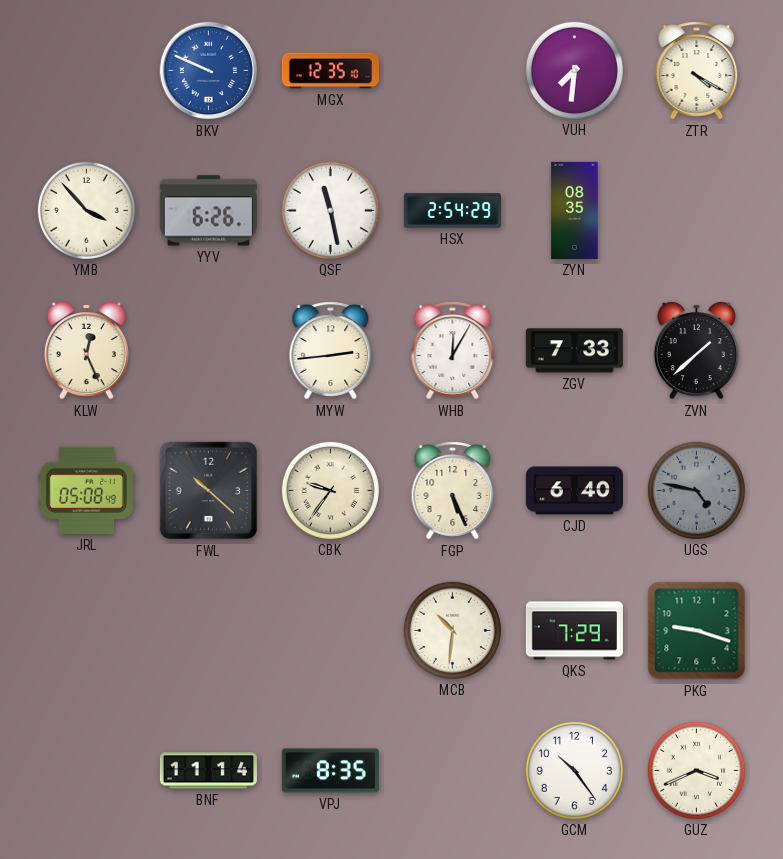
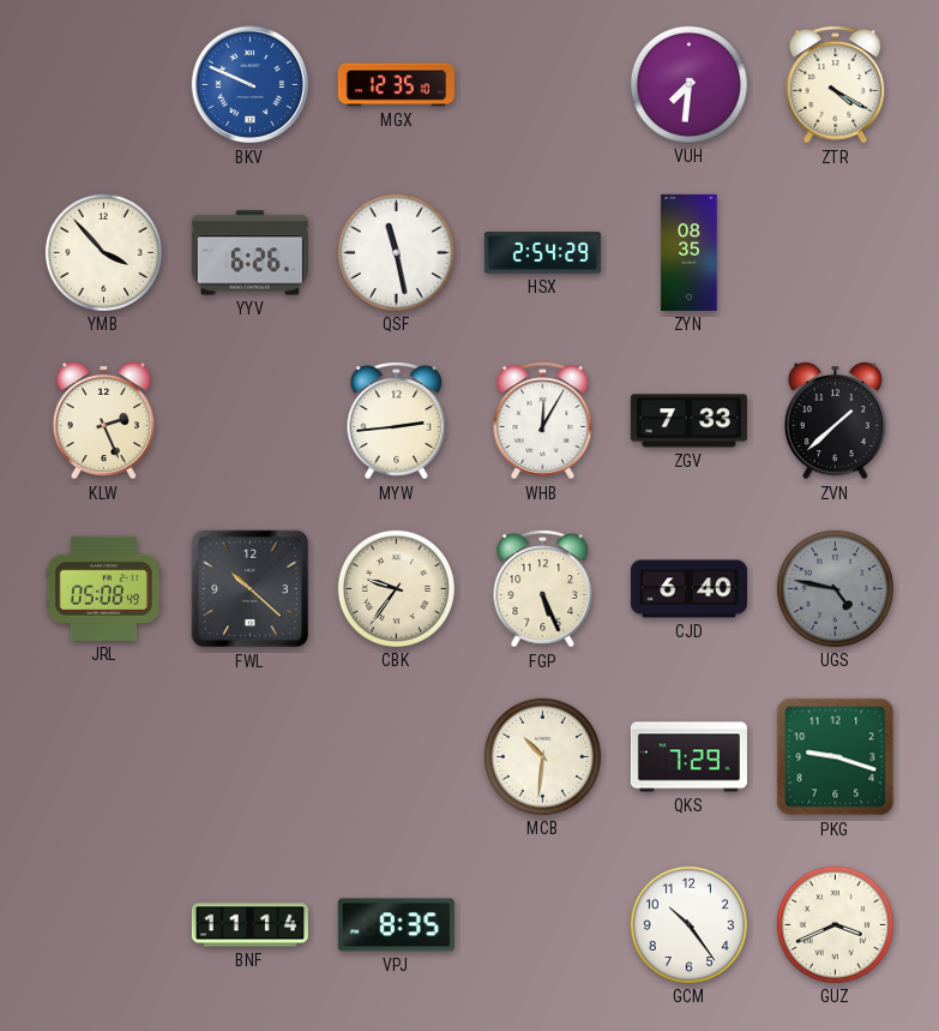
KLW: 12:26 -> 2:26
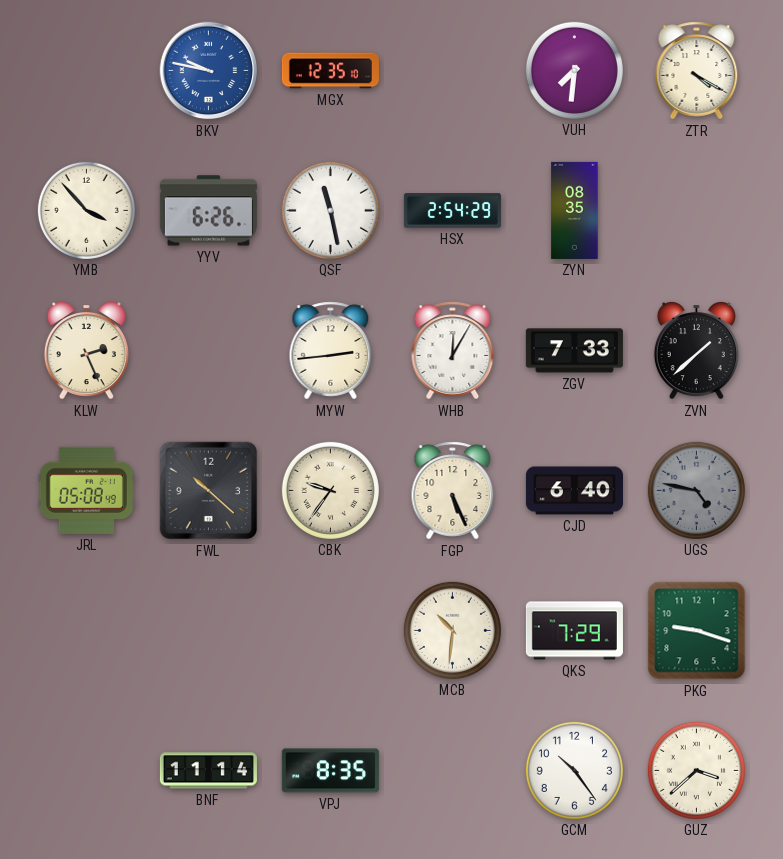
BKV: 9:49 -> 9:47
GUZ: 3:41 -> 3:38
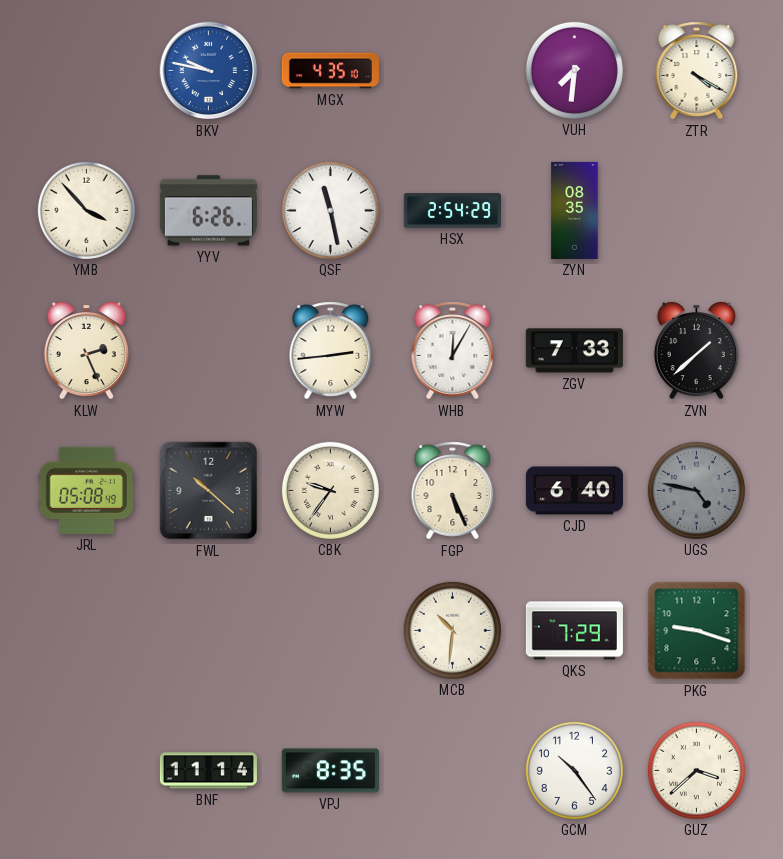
MGX: 12:35 -> 4:35
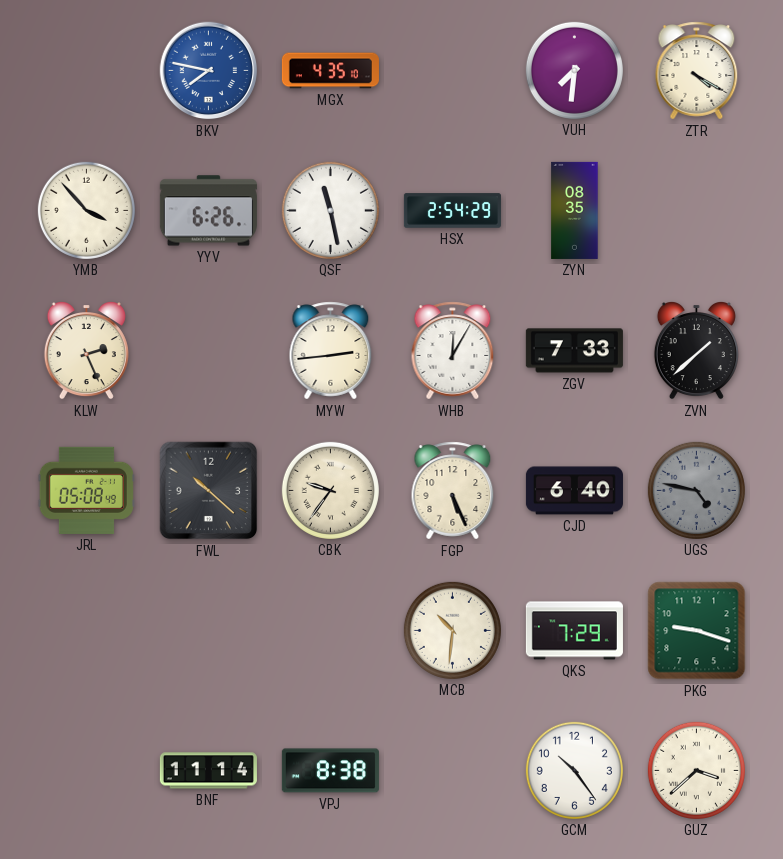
BKV: 9:47 -> 7:47
VPJ: 8:35 -> 8:38
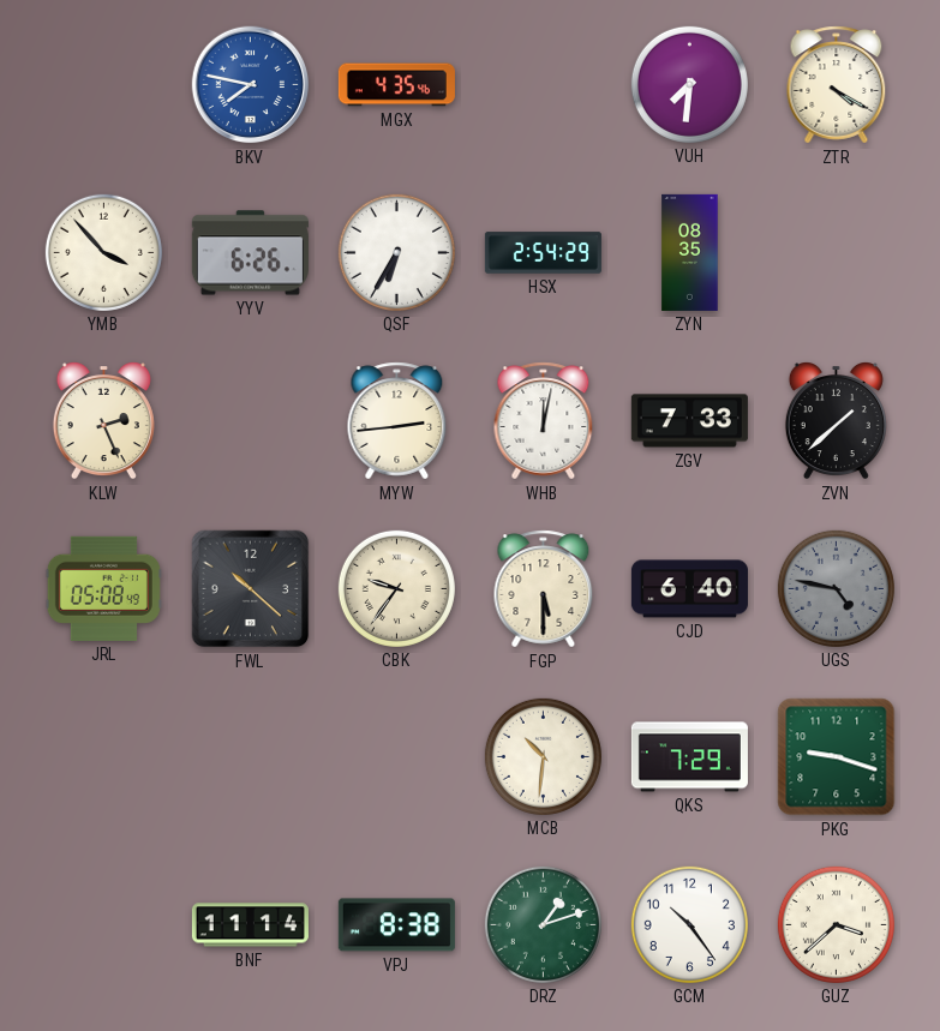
MGX: 4:35:10 -> 4:35:46
QSF: 11:28 -> 6:35
WHB: 12:05 -> 12:02
FGP: 5:26 -> 5:30
DRZ: none -> 1:12
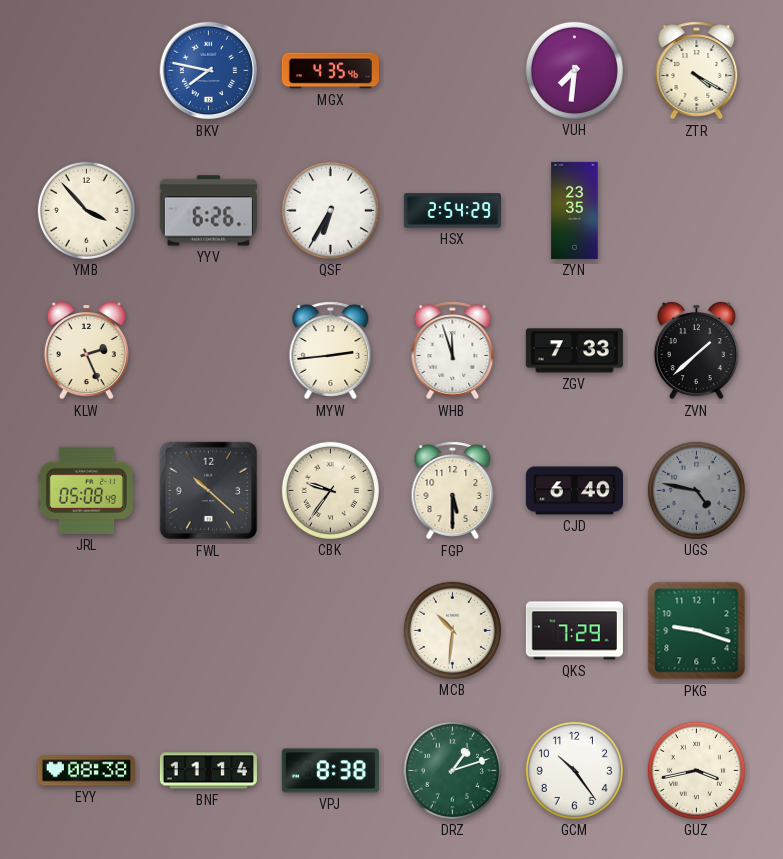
ZYN: 08:35 -> 23:35
WHB: 12:02 -> 11:57
EYY: none -> 08:38
GUZ: 3:38 -> 3:43
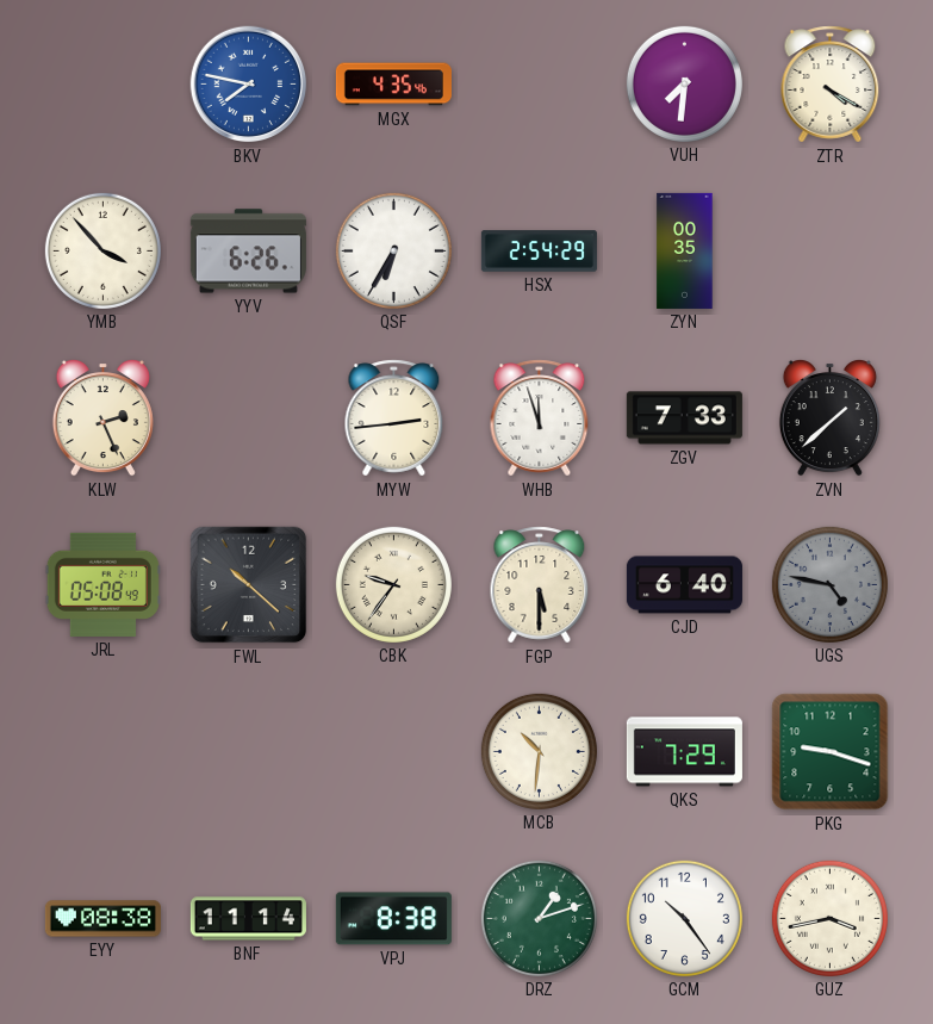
ZYN: 23:35 -> 00:35
